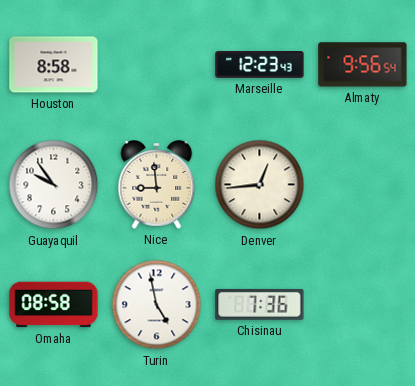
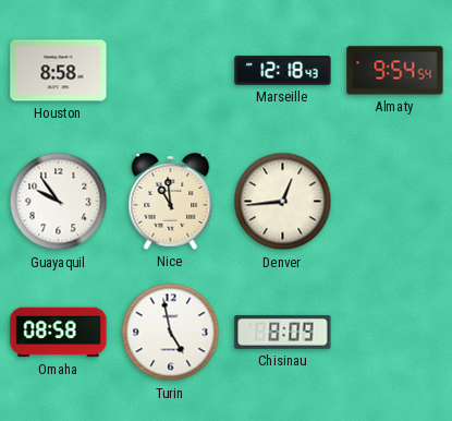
Marseille: 12:23 -> 12:18
Almaty: 9:56 -> 9:54
Nice: 8:59 -> 10:59
Chisinau: 7:36 -> 8:09
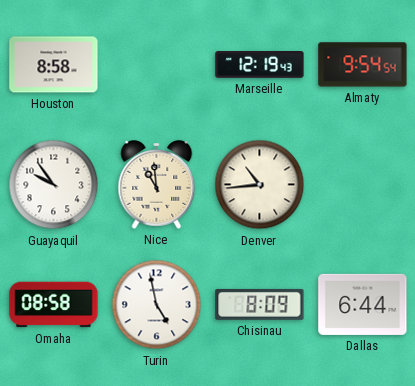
Marseille: 12:18 -> 12:19
Denver: 12:44 -> 10:44
Dallas: none -> 6:44
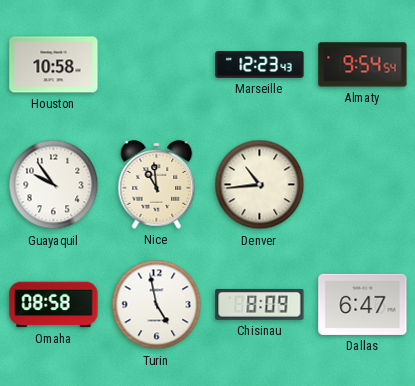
Houston: 8:58 -> 10:58
Marseille: 12:19 -> 12:23
Dallas: 6:44 -> 6:47
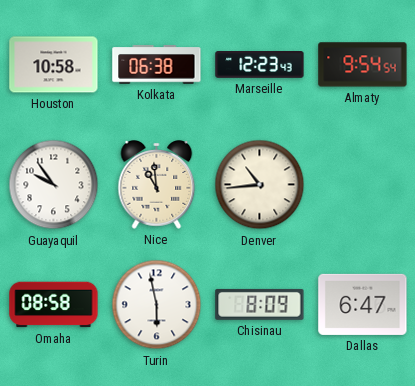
Kolkata: none -> 06:38
Turin: 4:58 -> 5:58
